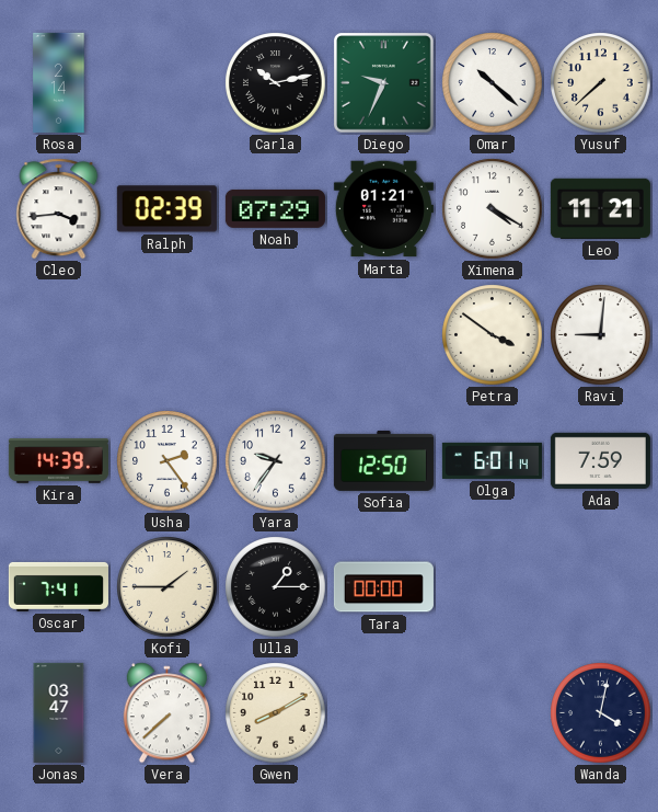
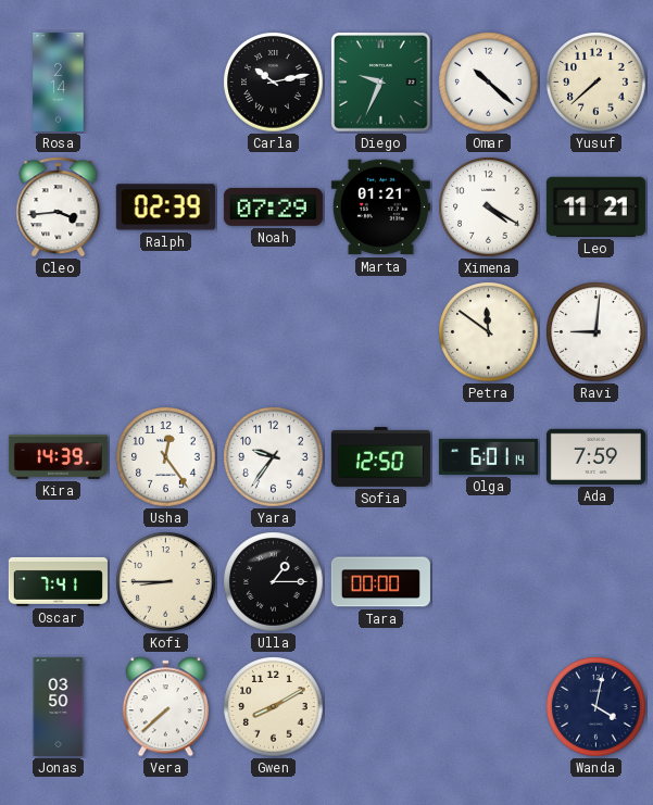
Petra: 3:51 -> 11:51
Usha: 2:24 -> 12:24
Kofi: 1:45 -> 8:45
Jonas: 03:47 -> 03:50
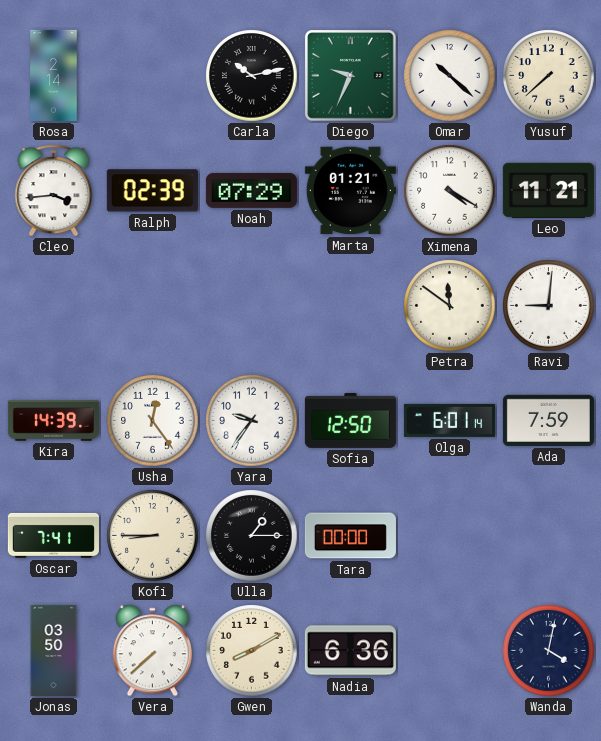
Nadia: none -> 6:36
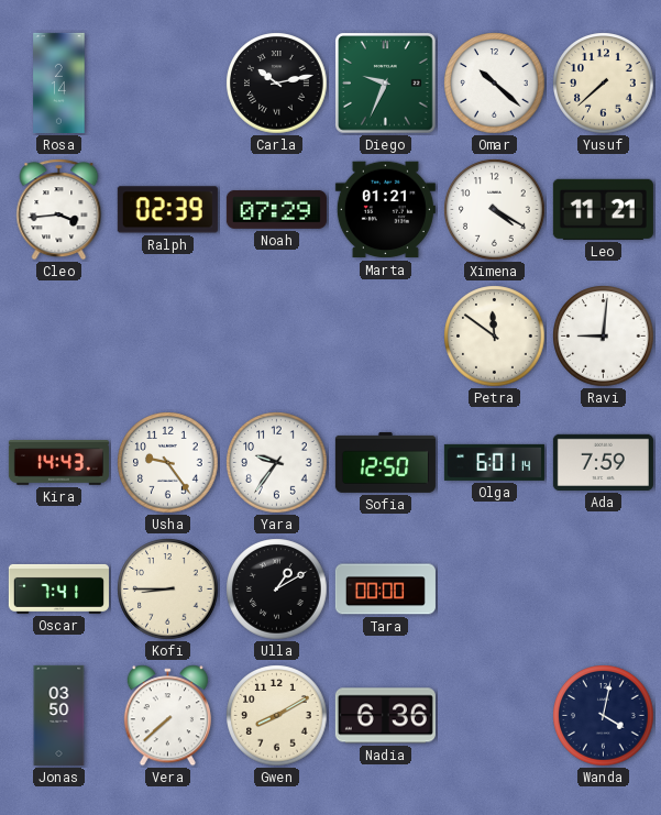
Kira: 14:39 -> 14:43
Usha: 12:24 -> 9:24
Ulla: 1:15 -> 1:10
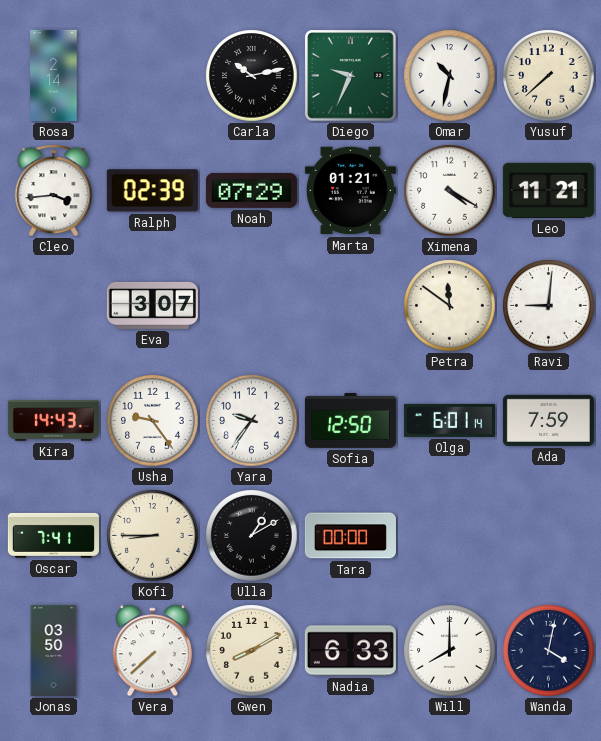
Omar: 10:22 -> 10:32
Eva: none -> 3:07
Nadia: 6:36 -> 6:33
Will: none -> 8:00
